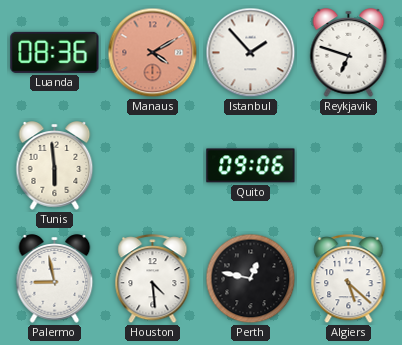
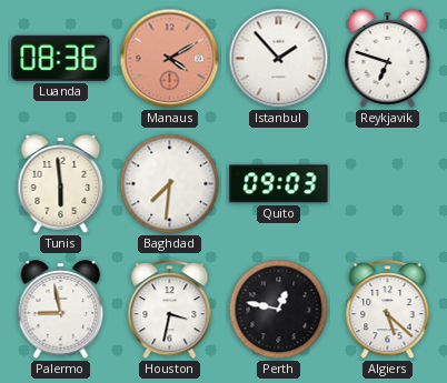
Baghdad: none -> 7:31
Quito: 09:06 -> 09:03
Houston: 4:29 -> 3:32
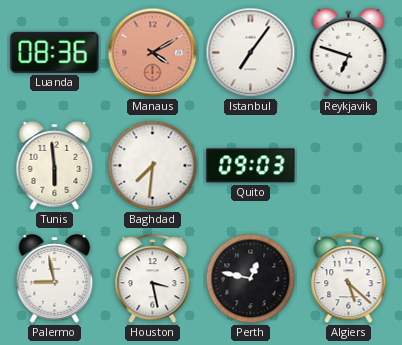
Istanbul: 1:53 -> 7:06
Houston: 3:32 -> 3:28
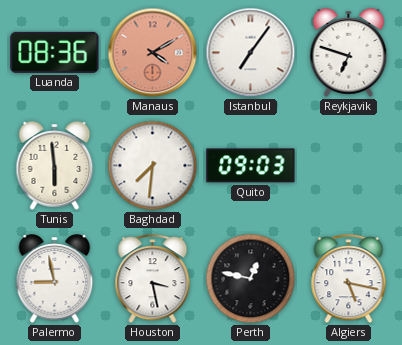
Algiers: 5:22 -> 5:17
